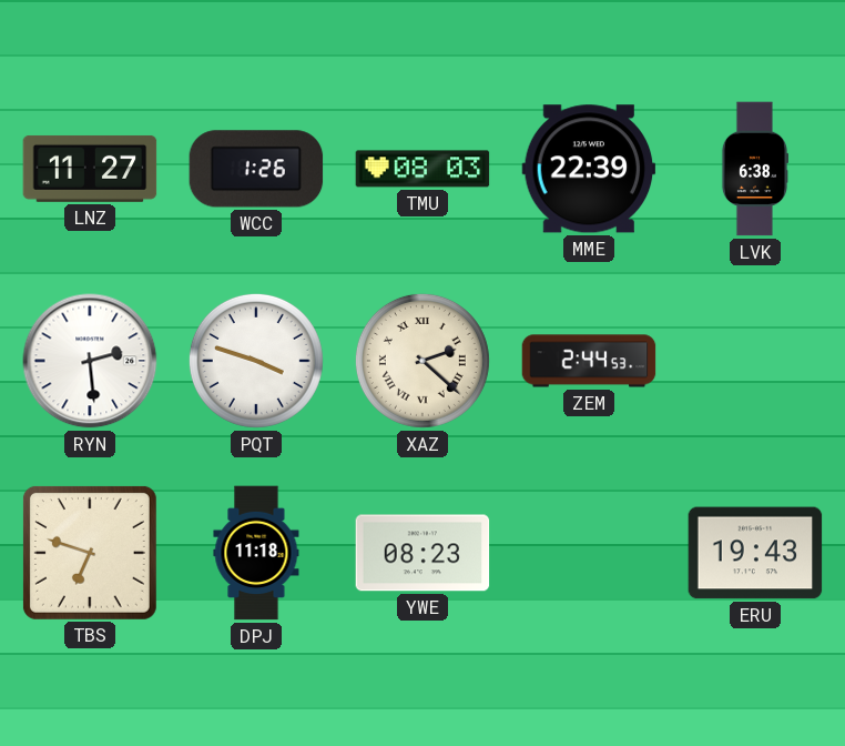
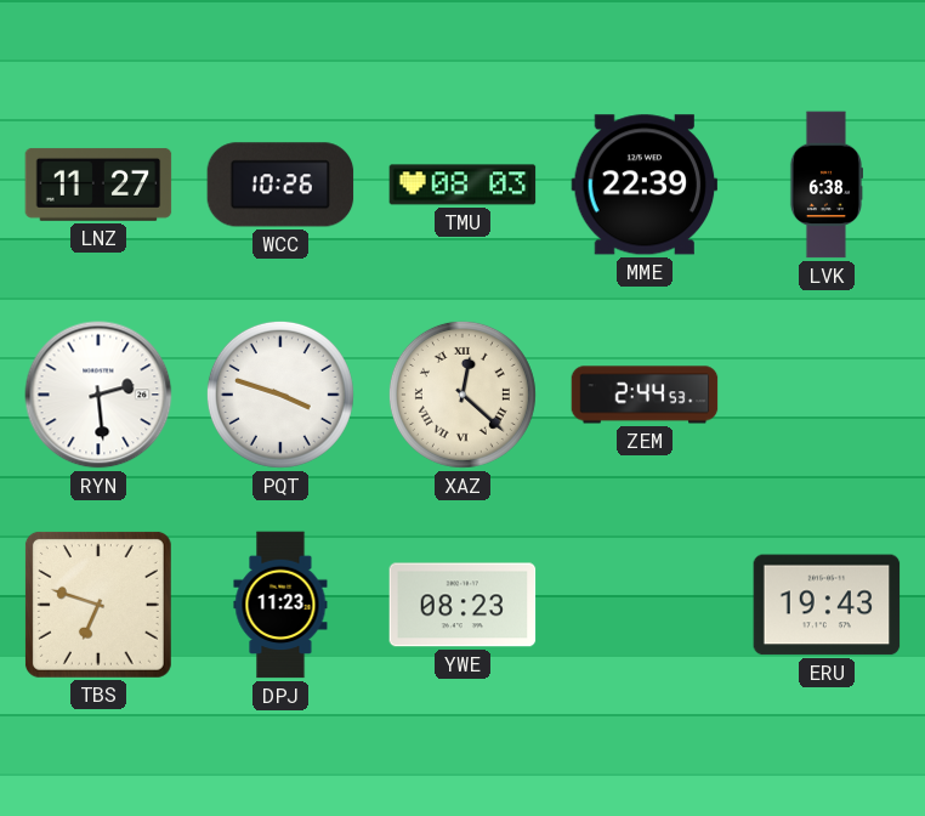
WCC: 1:26 -> 10:26
XAZ: 2:22 -> 12:22
DPJ: 11:18 -> 11:23
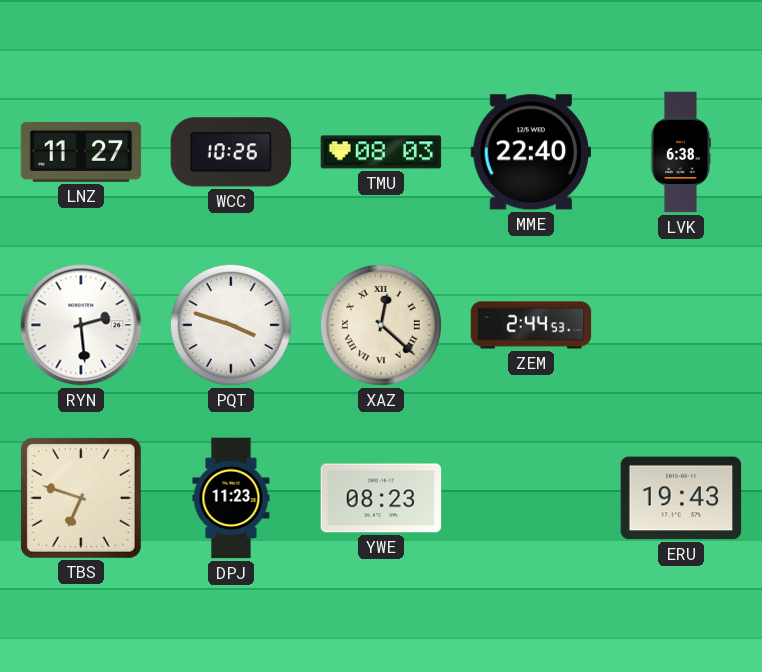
MME: 22:39 -> 22:40
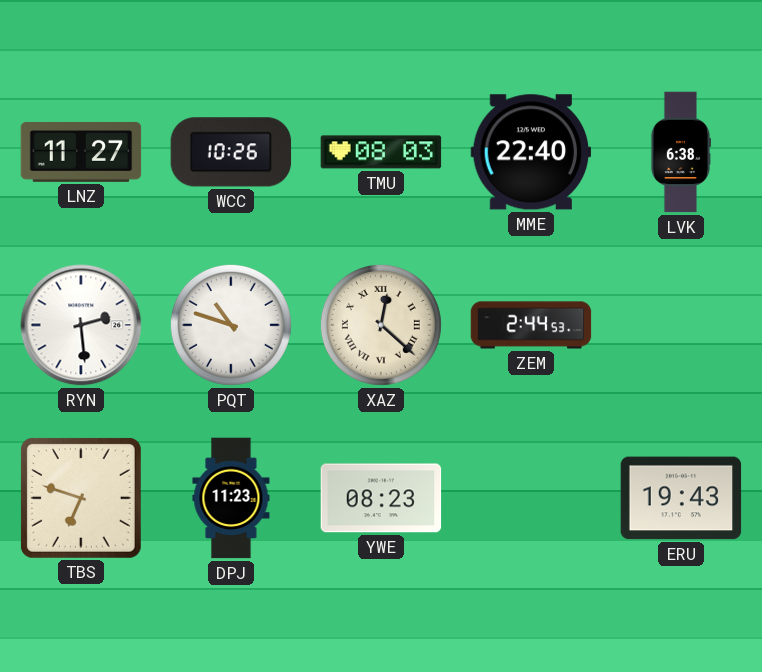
PQT: 3:48 -> 10:48
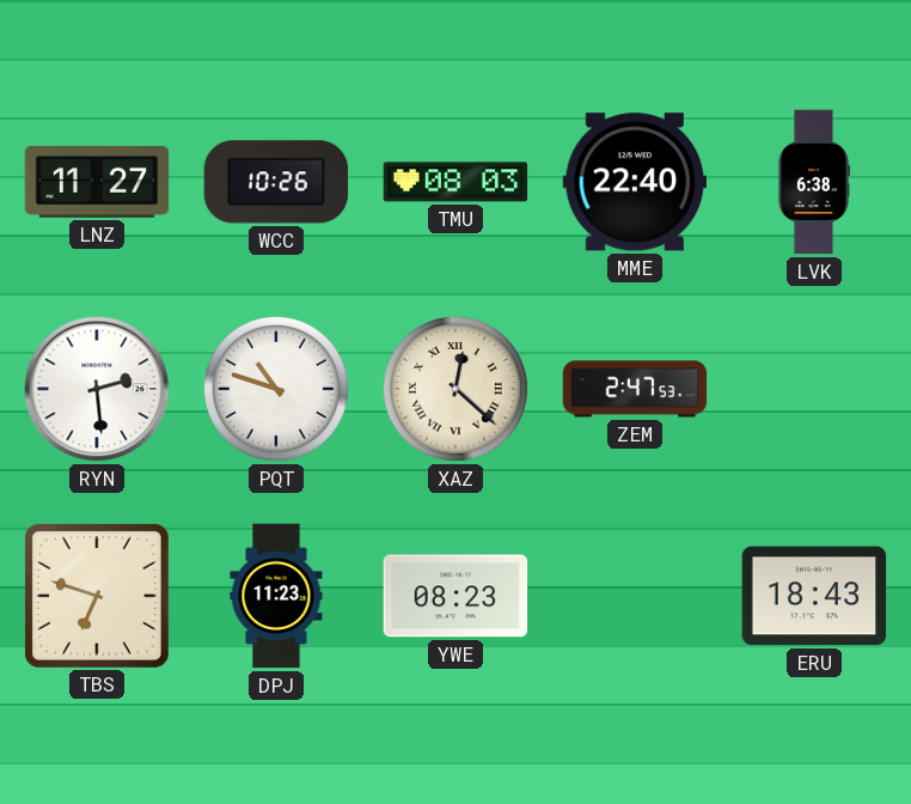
ZEM: 2:44 -> 2:47
ERU: 19:43 -> 18:43
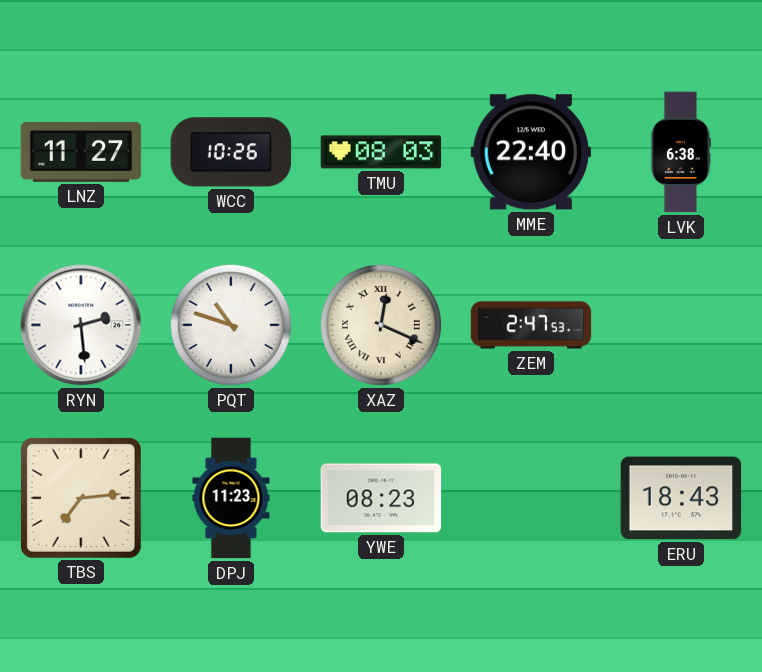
XAZ: 12:22 -> 12:19
TBS: 6:48 -> 7:14
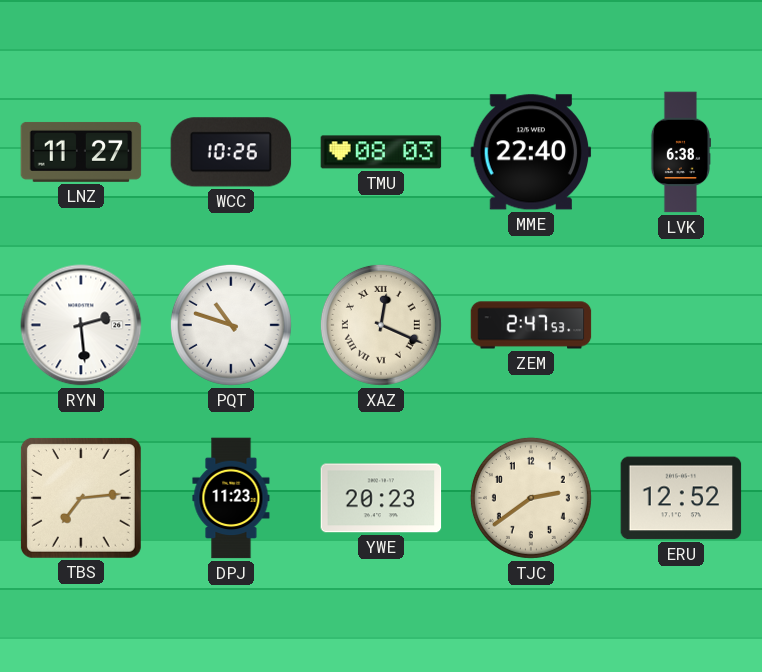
YWE: 08:23 -> 20:23
TJC: none -> 2:39
ERU: 18:43 -> 12:52
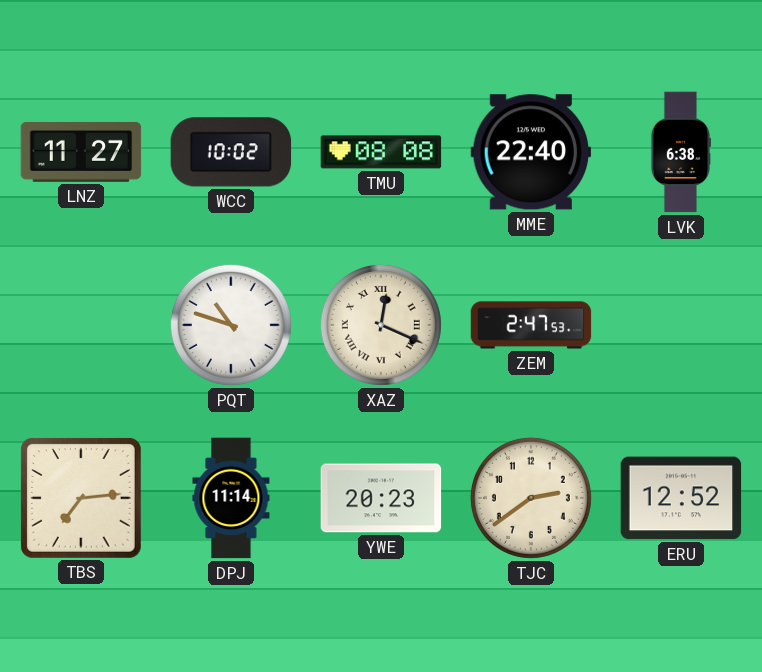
WCC: 10:26 -> 10:02
TMU: 08:03 -> 08:08
RYN: 2:29 -> none
DPJ: 11:23 -> 11:14
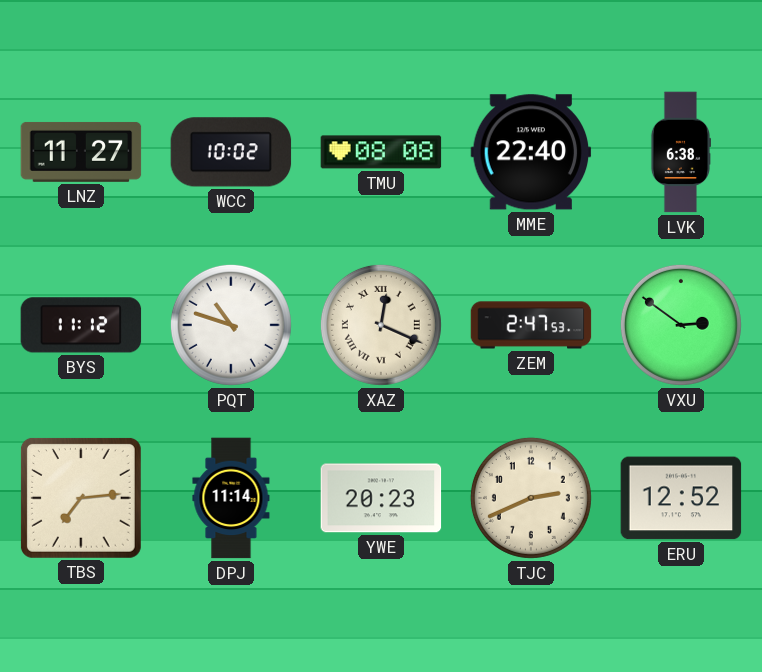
BYS: none -> 11:12
VXU: none -> 2:51
TJC: 2:39 -> 2:41
